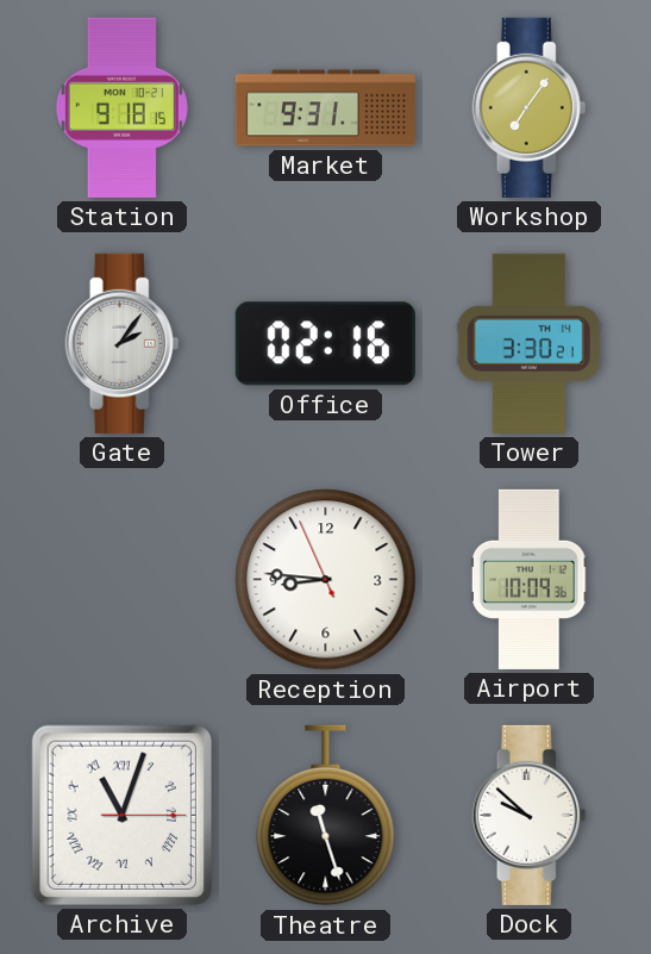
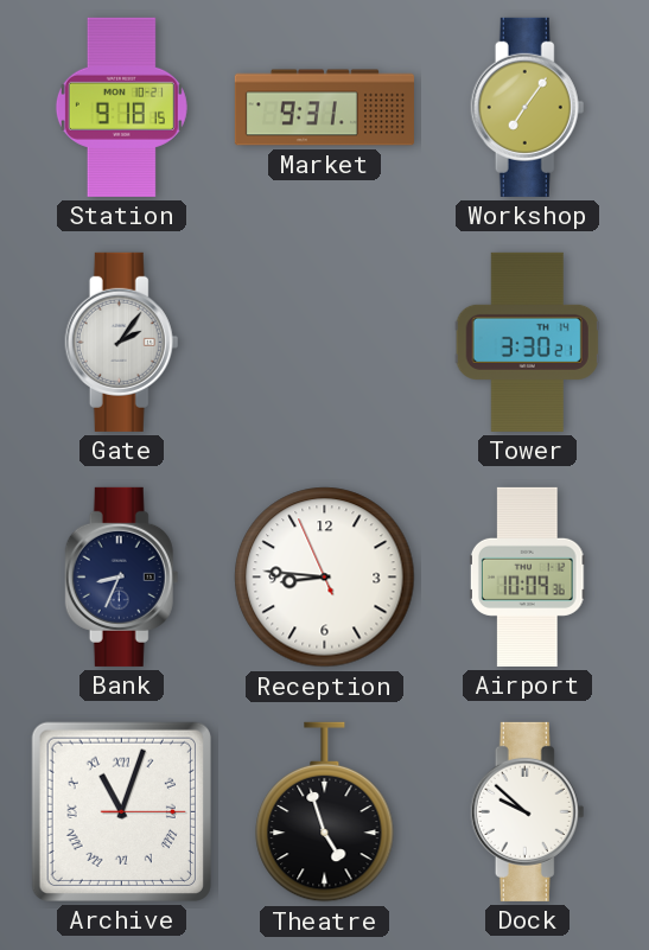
Office: 02:16 -> none
Bank: none -> 8:34
Theatre: 11:27 -> 4:57
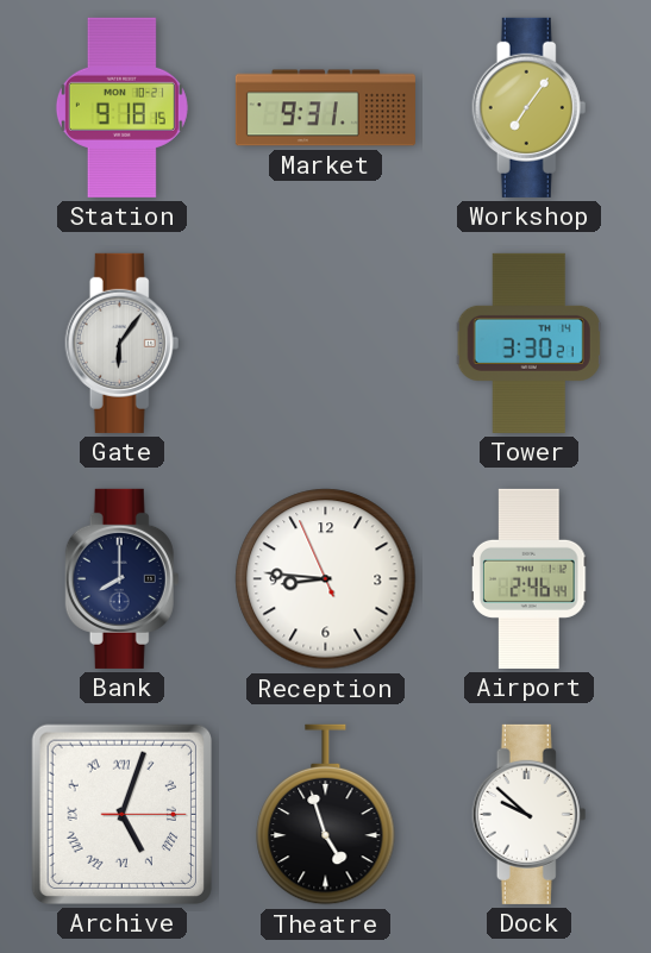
Gate: 2:06 -> 6:06
Bank: 8:34 -> 8:00
Airport: 10:09 -> 2:46
Archive: 11:03 -> 5:03
